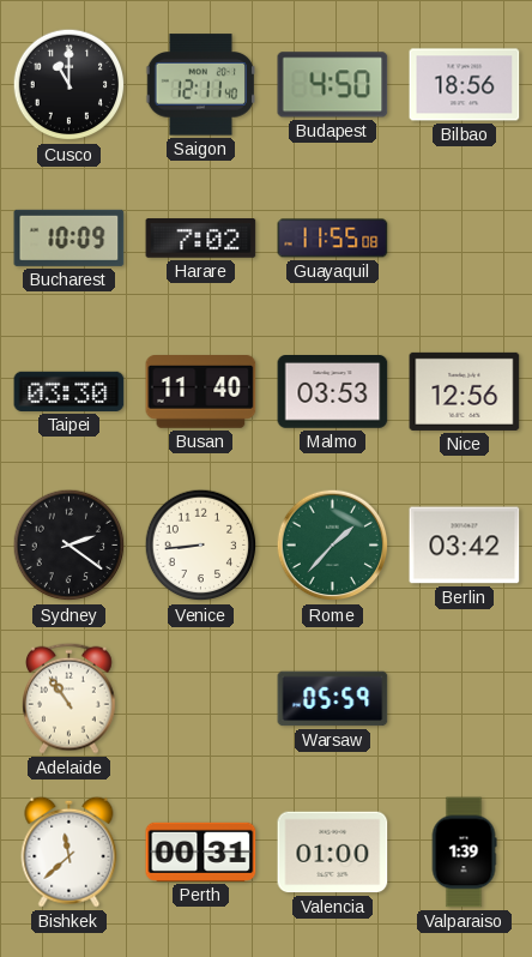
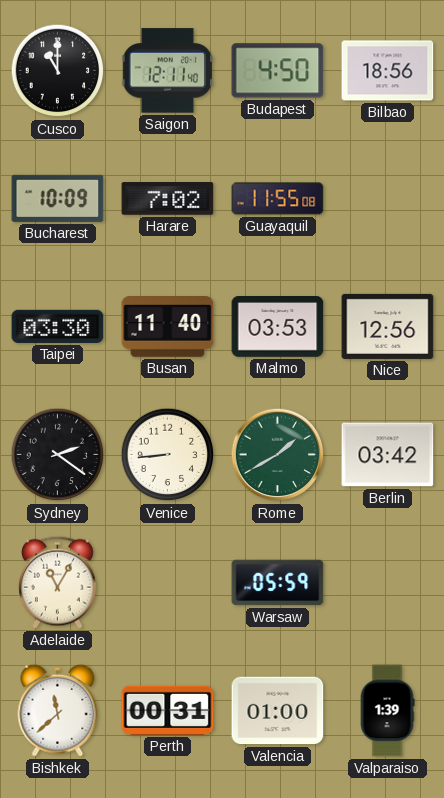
Rome: 1:37 -> 1:40
Adelaide: 10:54 -> 11:05
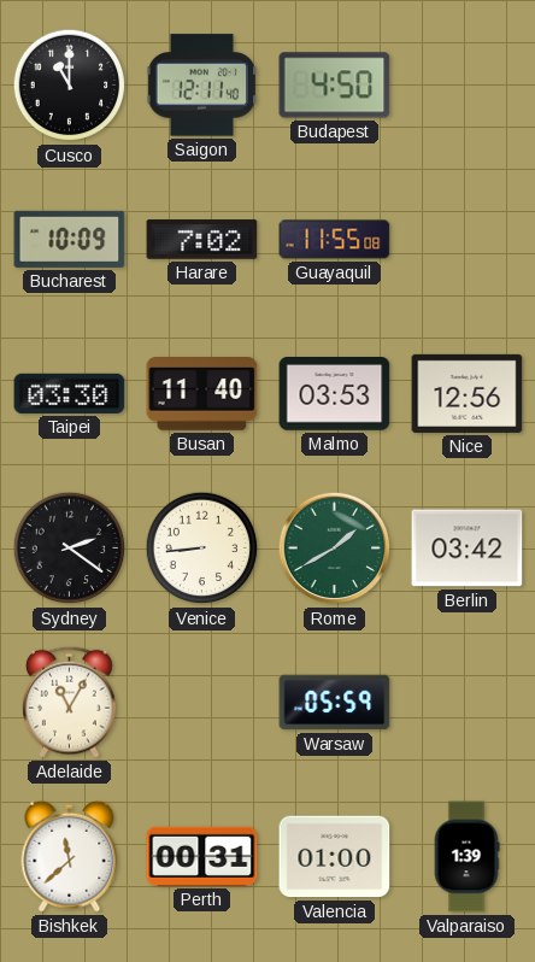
Bilbao: 18:56 -> none
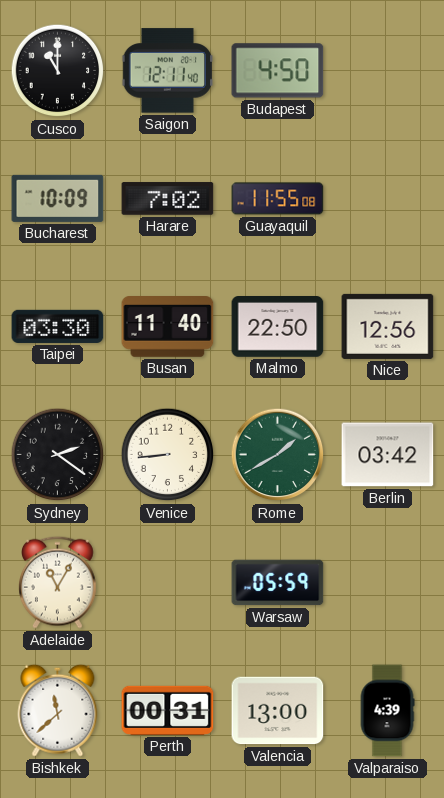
Malmo: 03:53 -> 22:50
Valencia: 01:00 -> 13:00
Valparaiso: 1:39 -> 4:39
